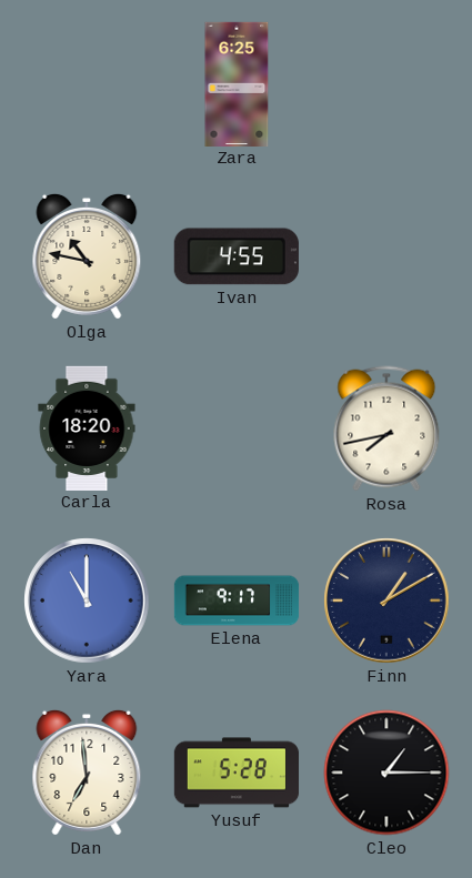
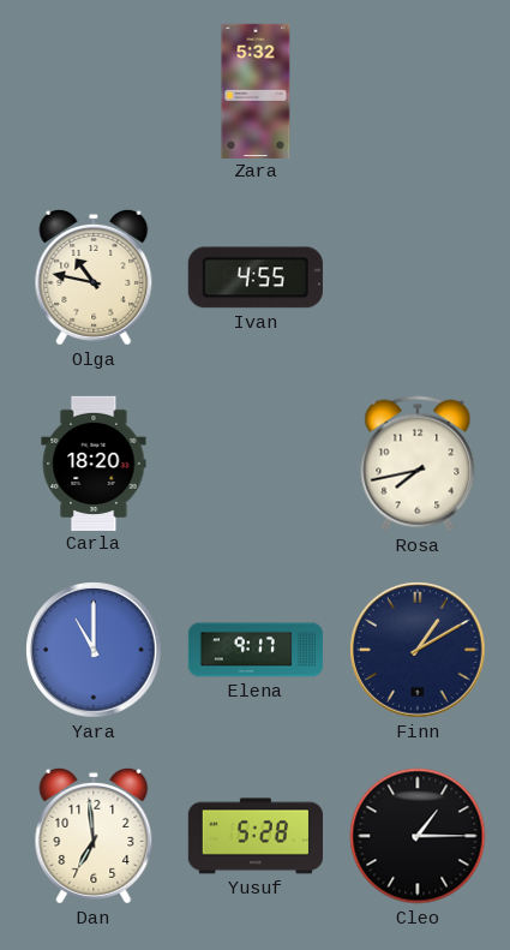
Zara: 6:25 -> 5:32
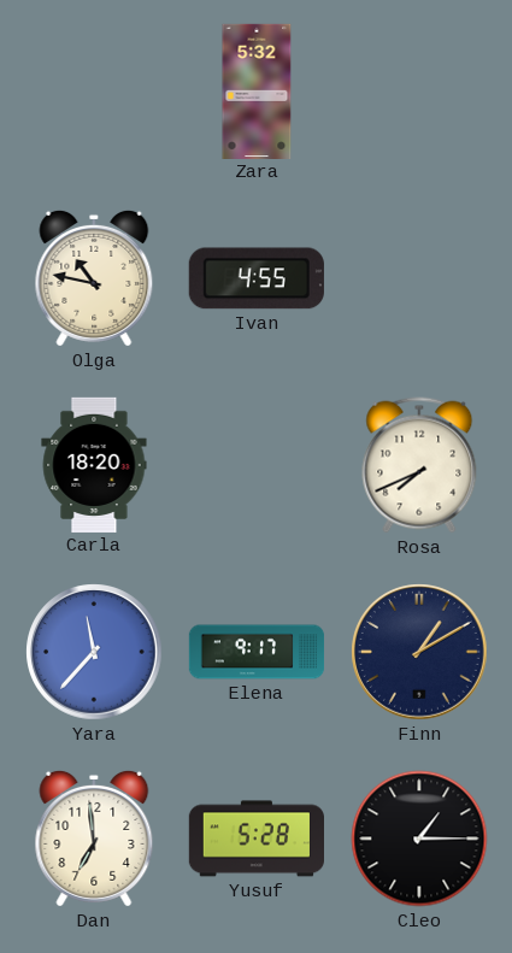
Rosa: 7:43 -> 7:41
Yara: 11:00 -> 11:37
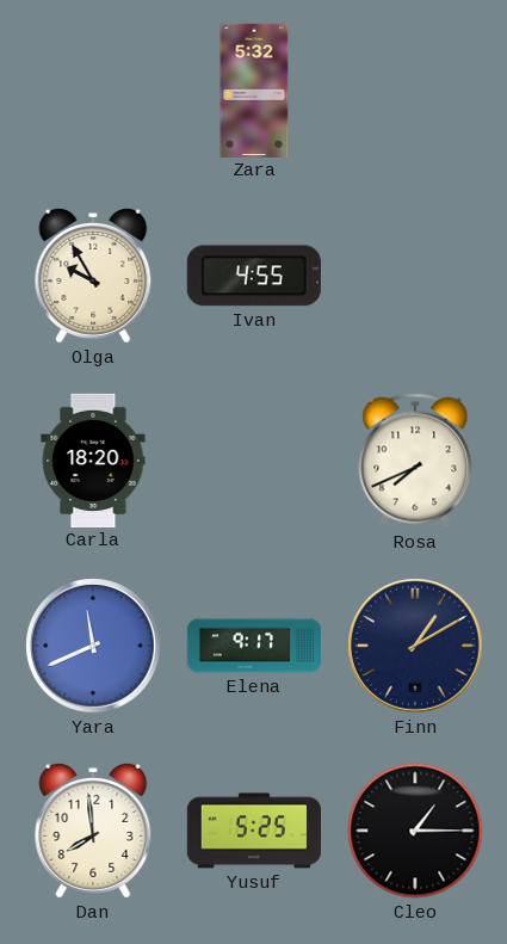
Olga: 10:47 -> 9:55
Yara: 11:37 -> 11:41
Dan: 6:59 -> 7:59
Yusuf: 5:28 -> 5:25
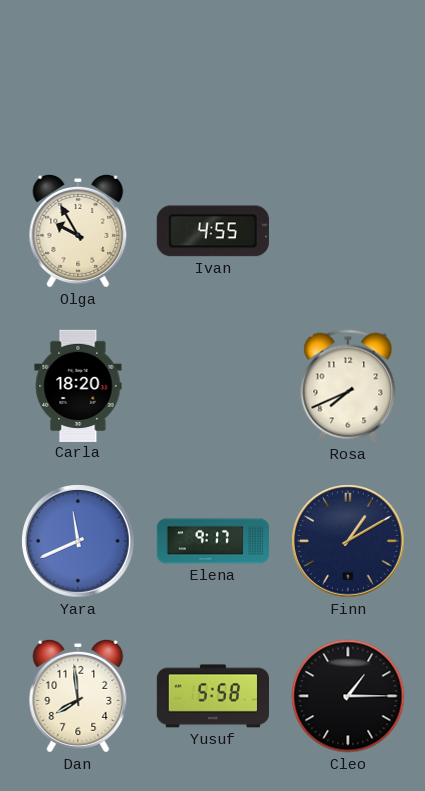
Zara: 5:32 -> none
Yusuf: 5:25 -> 5:58
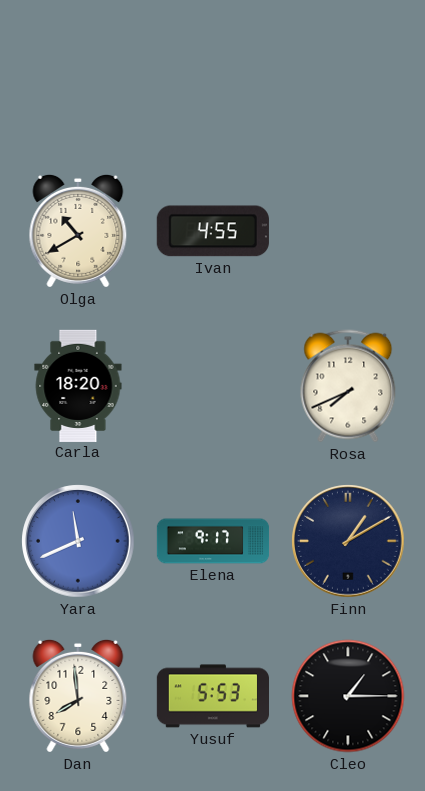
Olga: 9:55 -> 10:40
Yusuf: 5:58 -> 5:53
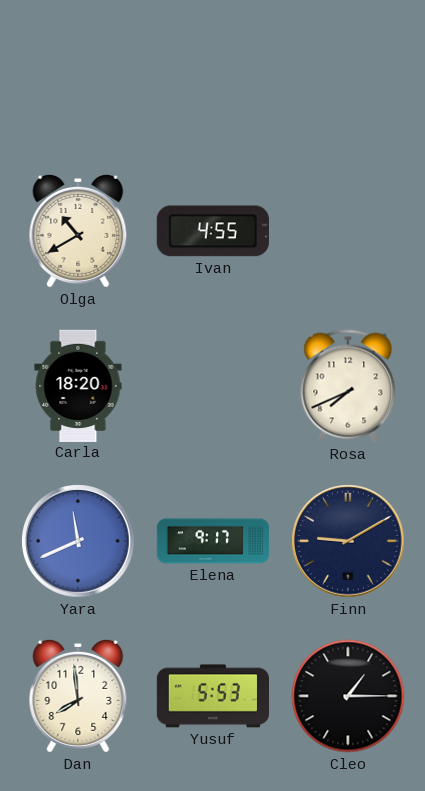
Finn: 1:10 -> 9:10
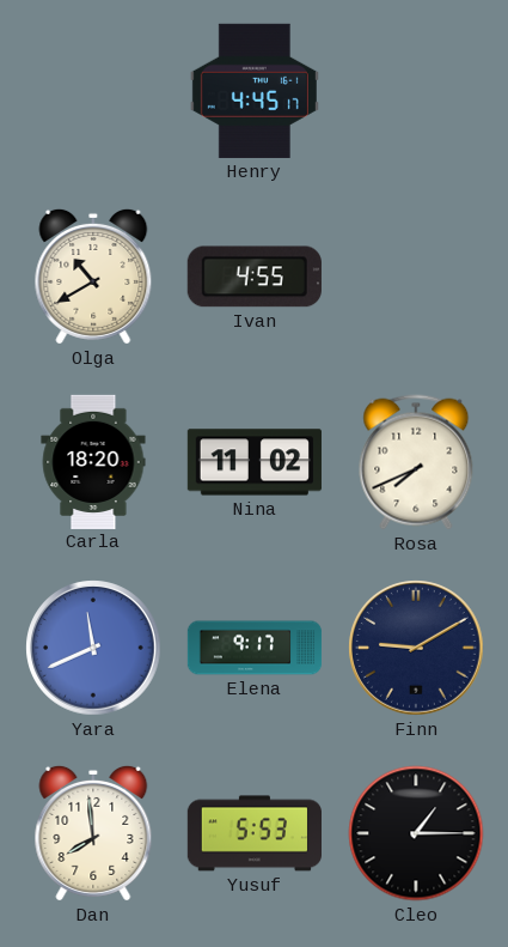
Henry: none -> 4:45
Nina: none -> 11:02
